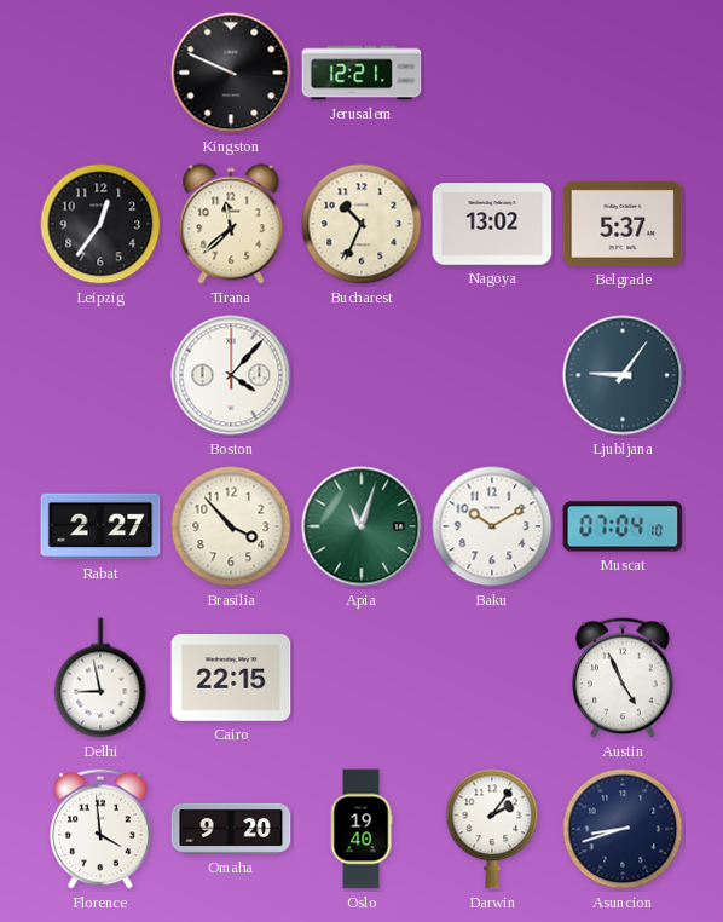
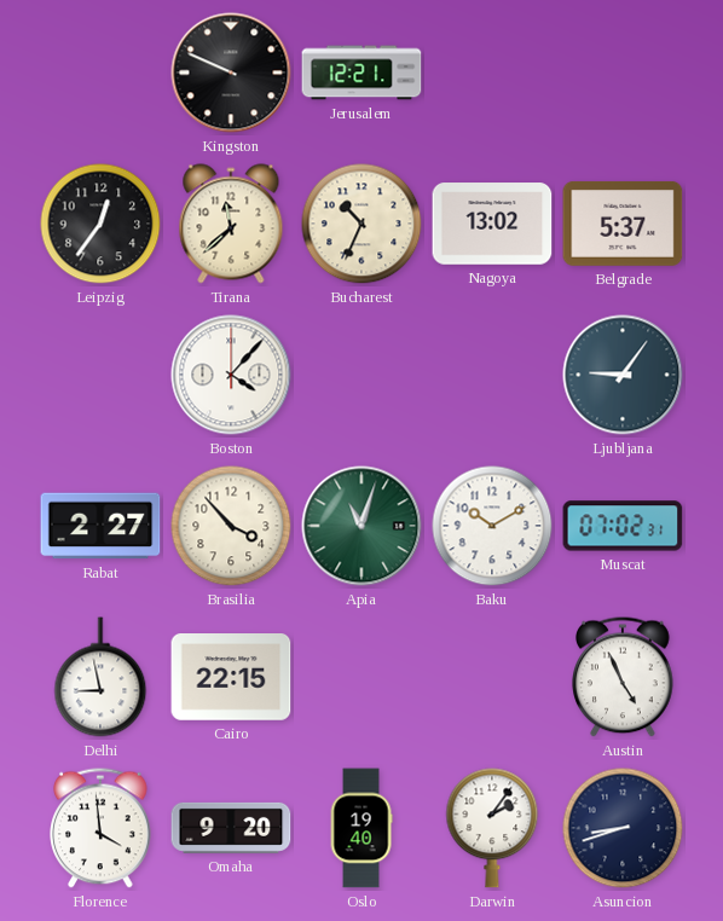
Muscat: 07:04 -> 07:02
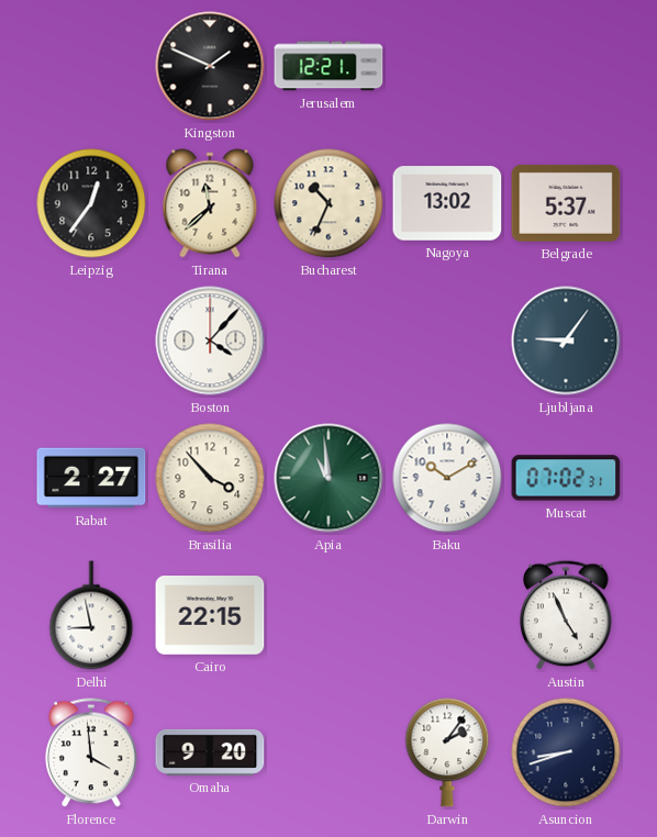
Kingston: 9:49 -> 1:49
Apia: 11:03 -> 10:59
Oslo: 19:40 -> none
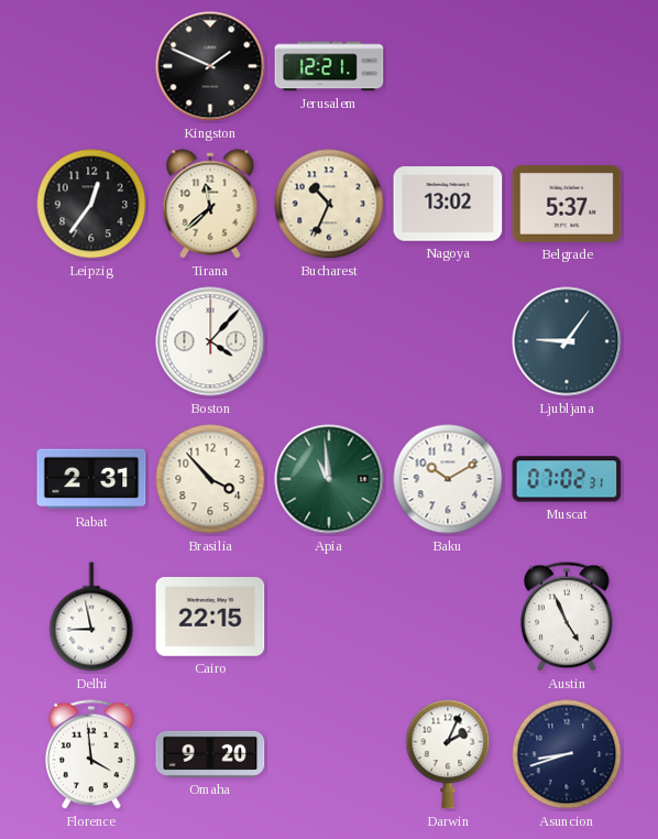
Rabat: 2:27 -> 2:31
Darwin: 2:06 -> 2:04
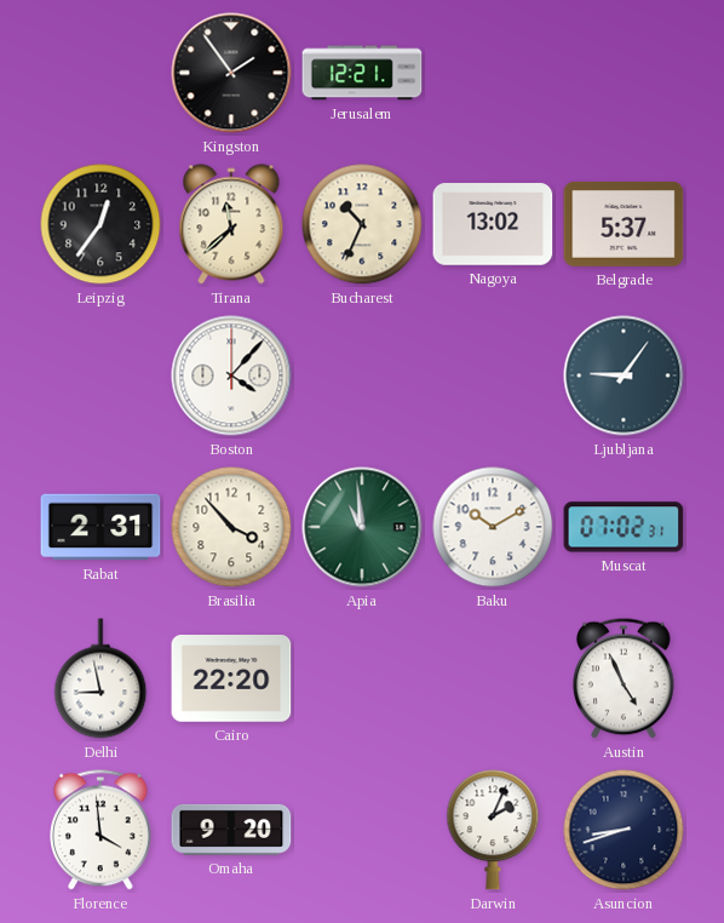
Kingston: 1:49 -> 1:54
Cairo: 22:15 -> 22:20
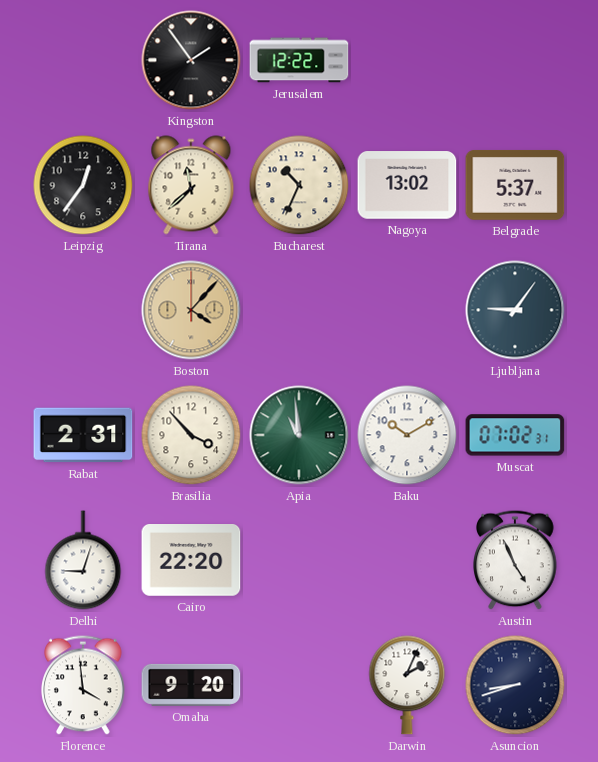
Jerusalem: 12:21 -> 12:22
Boston dial: white -> champagne
Delhi: 8:58 -> 9:03
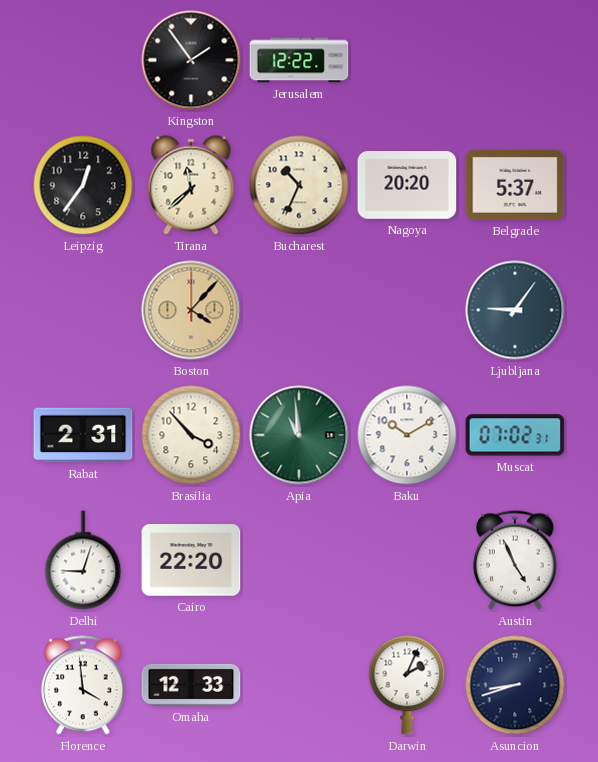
Nagoya: 13:02 -> 20:20
Omaha: 9:20 -> 12:33
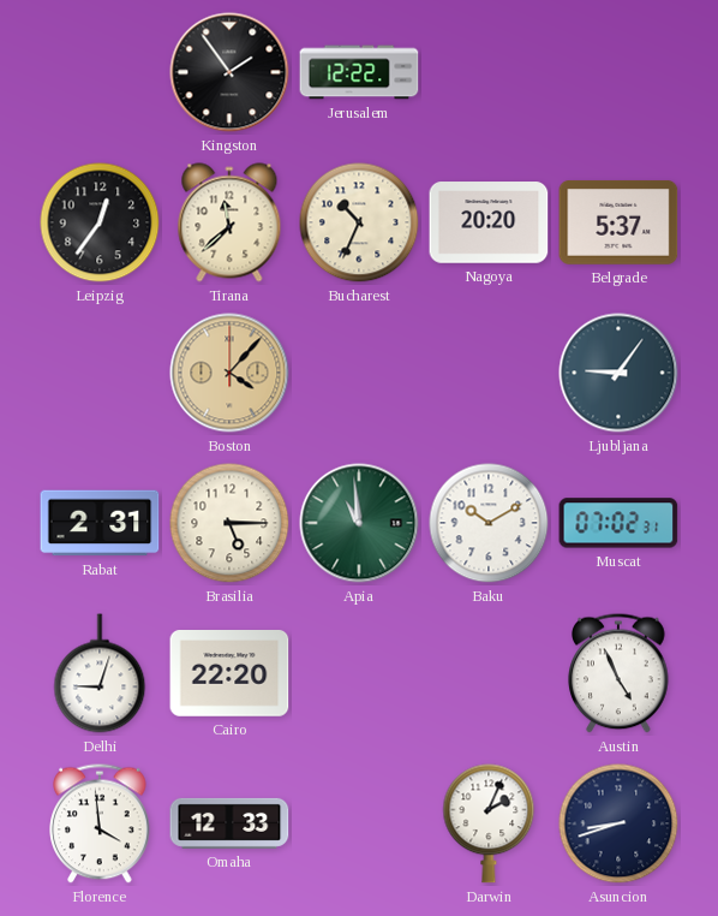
Brasilia: 3:53 -> 5:15
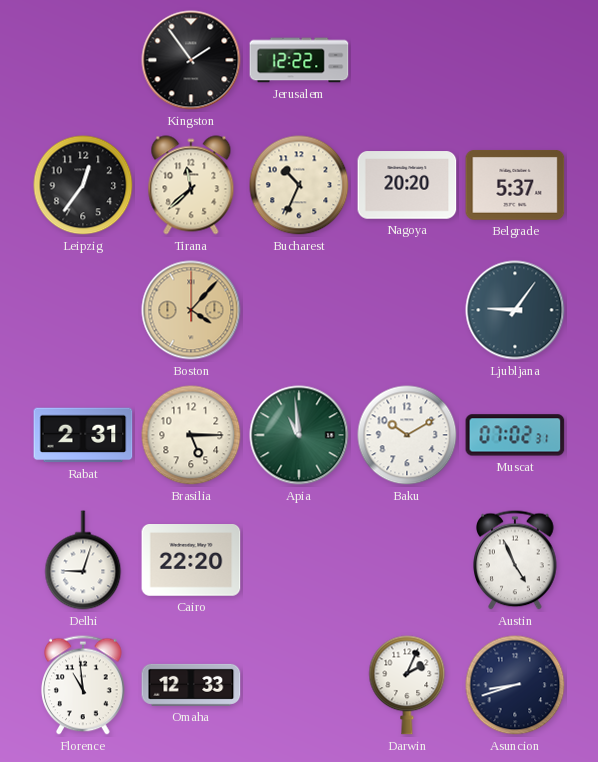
Florence: 3:59 -> 10:59
